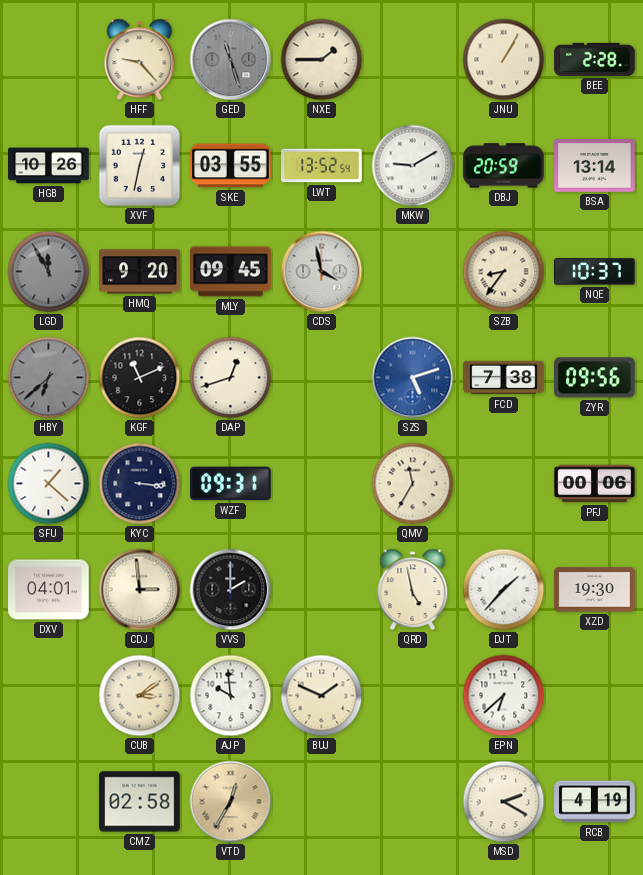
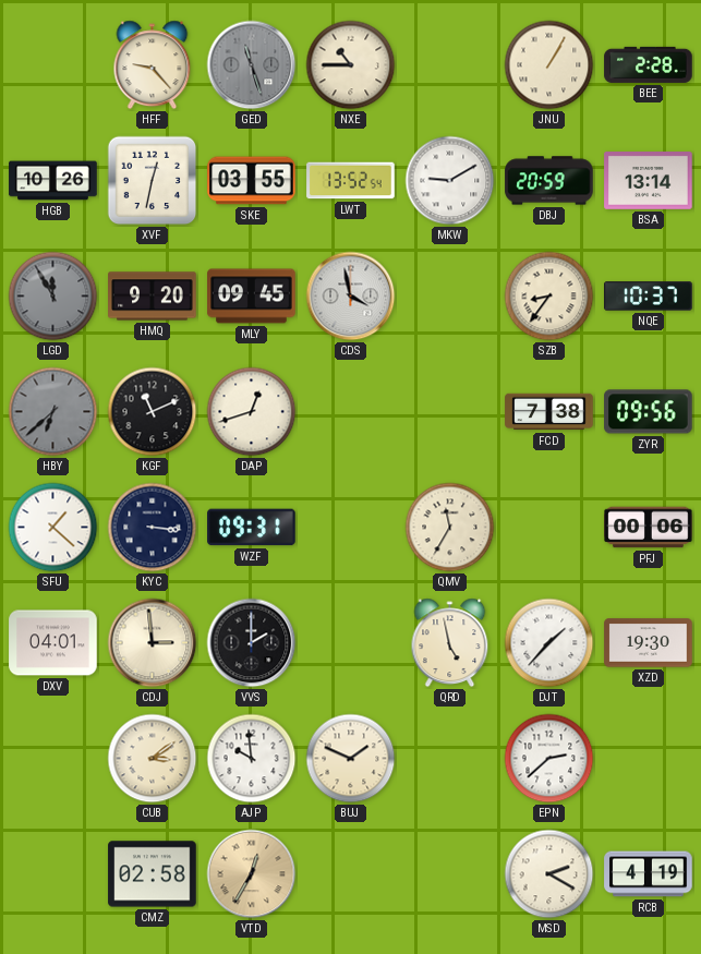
NXE: 1:45 -> 10:45
SZS: 5:12 -> none
EPN: 6:38 -> 2:38
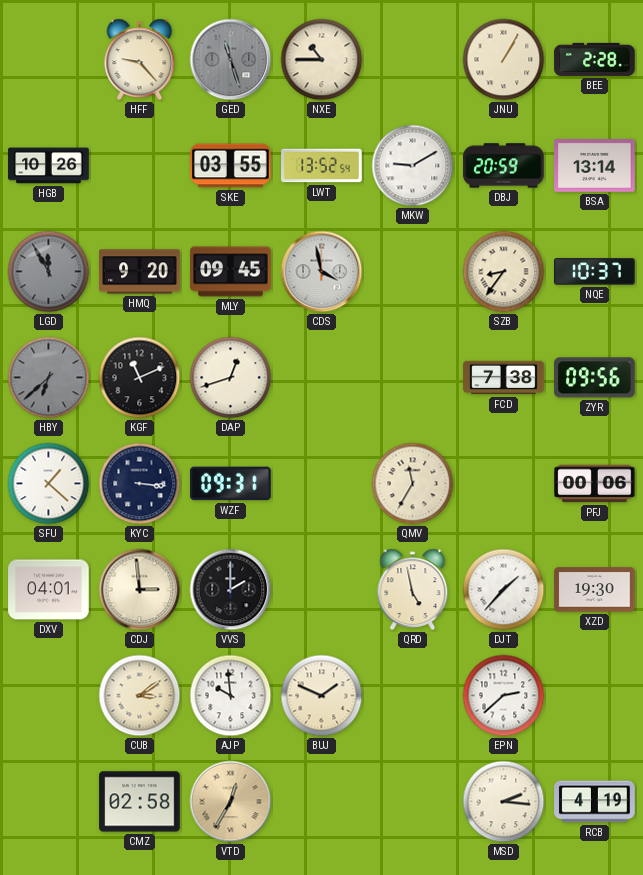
XVF: 12:32 -> none
MSD: 2:20 -> 2:16
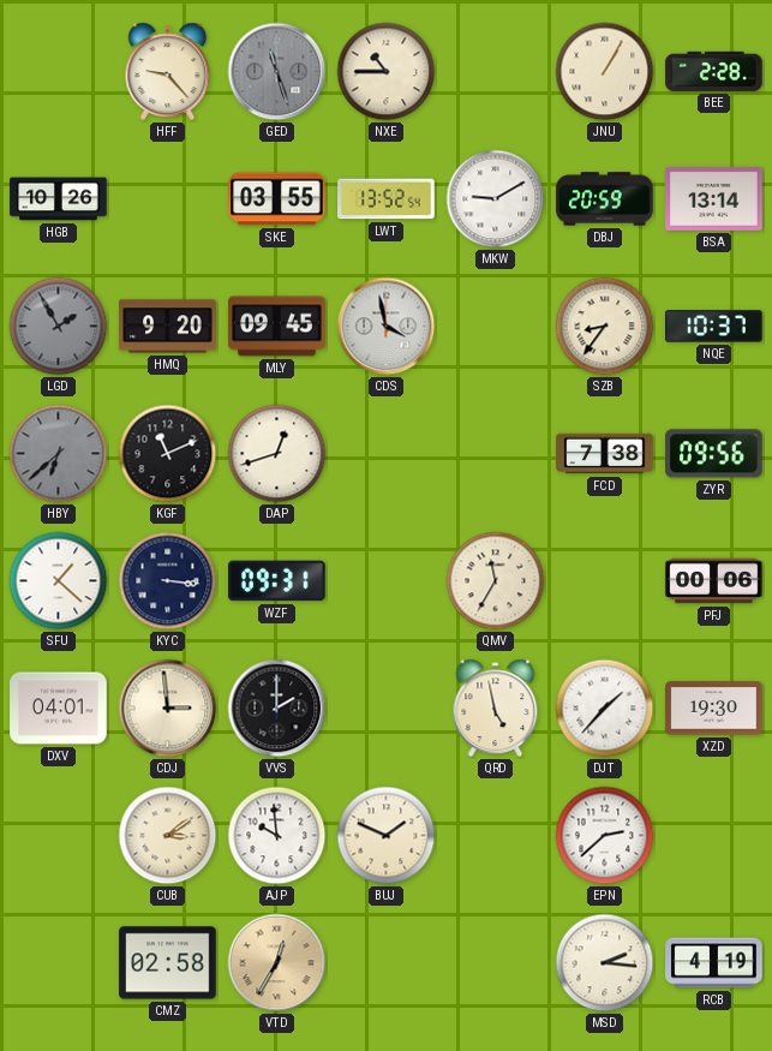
LGD: 11:55 -> 1:55
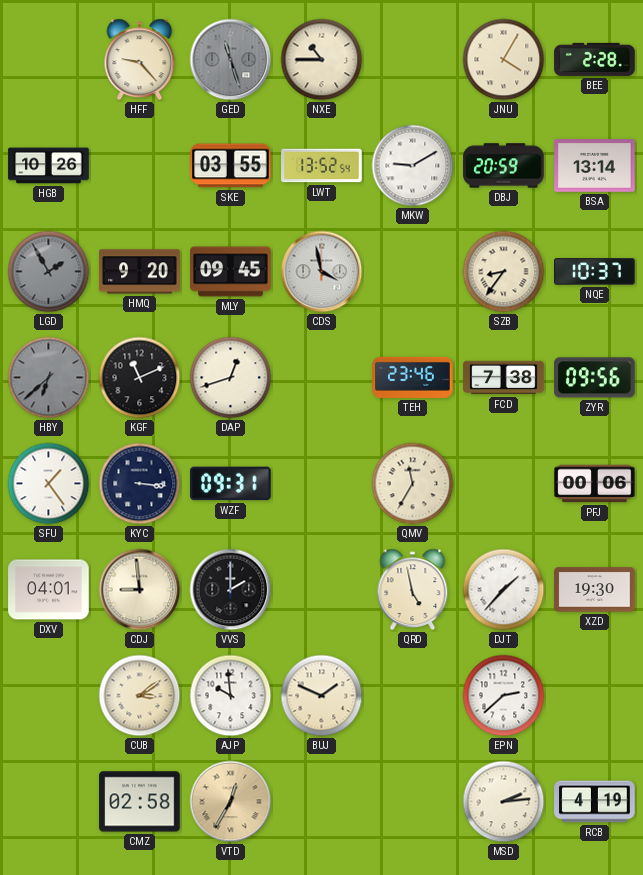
JNU: 1:05 -> 4:05
TEH: none -> 23:46
SFU: 1:22 -> 1:24
CDJ: 2:59 -> 8:59
MSD: 2:16 -> 2:14
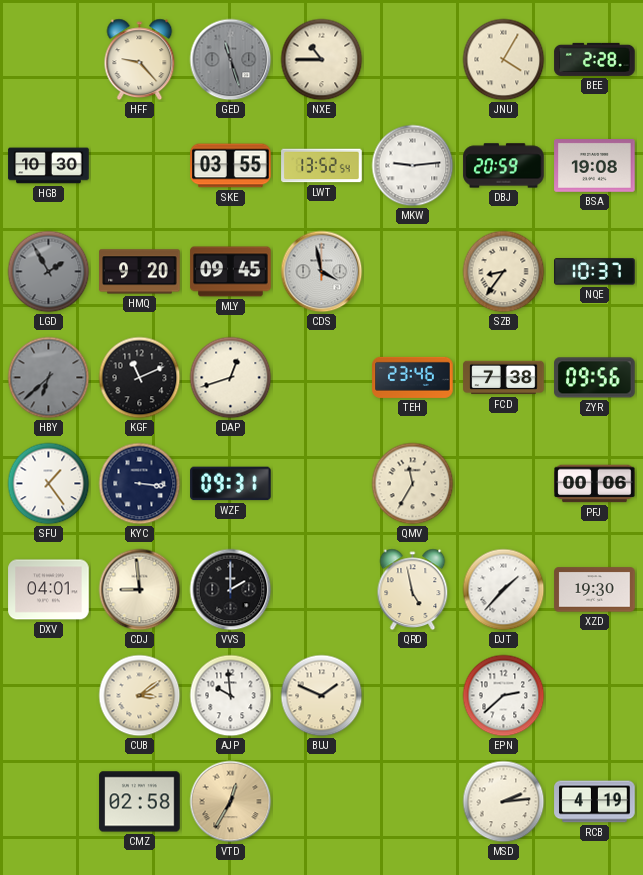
HGB: 10:26 -> 10:30
MKW: 9:10 -> 9:14
BSA: 13:14 -> 19:08
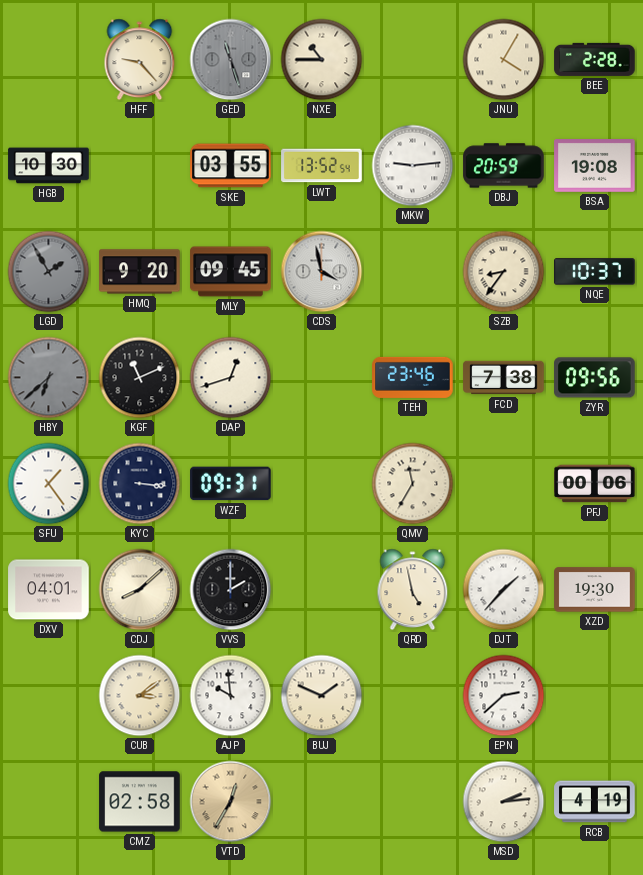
CDJ: 8:59 -> 8:08
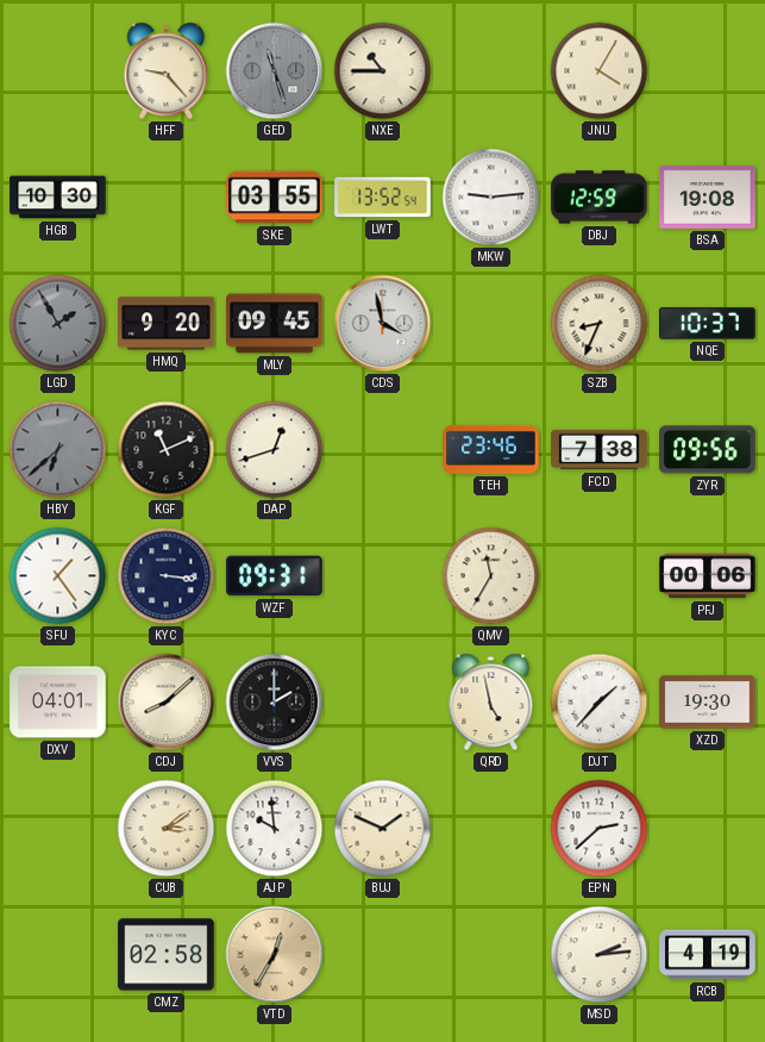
BEE: 2:28 -> none
DBJ: 20:59 -> 12:59
SZB: 8:36 -> 8:34
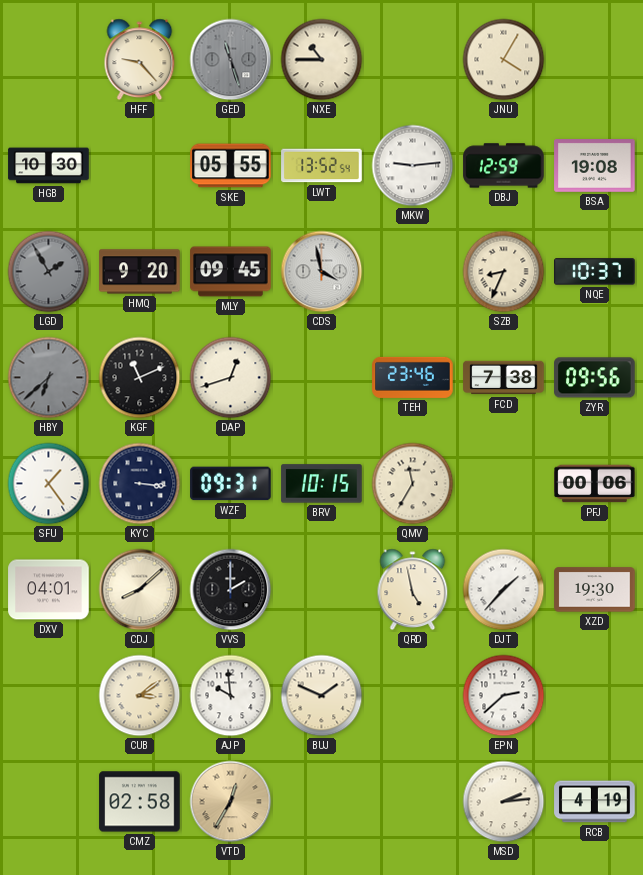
SKE: 03:55 -> 05:55
BRV: none -> 10:15
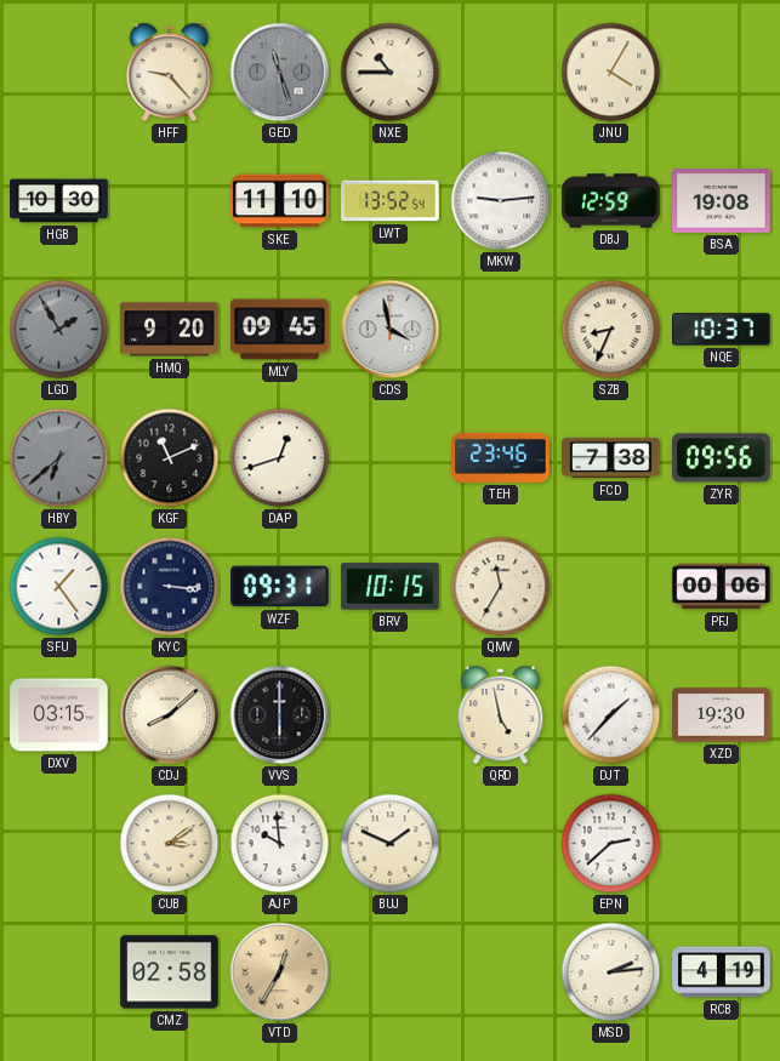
SKE: 05:55 -> 11:10
DXV: 04:01 -> 03:15
VVS: 2:00 -> 6:00
